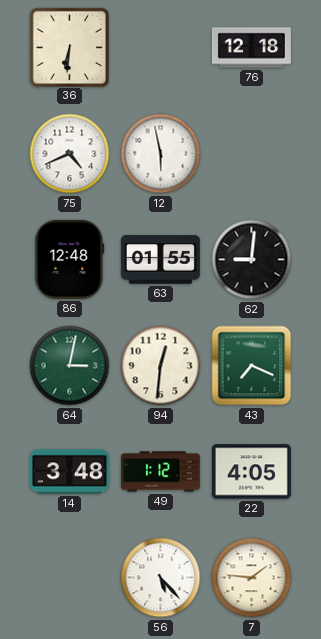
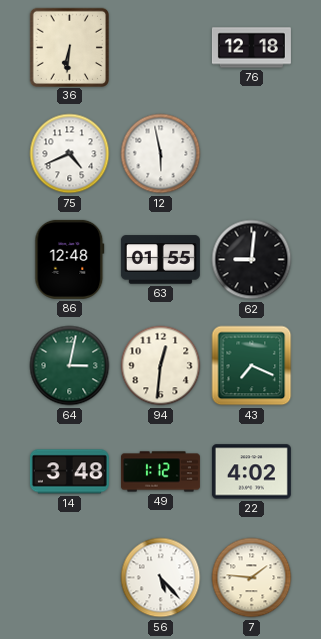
22: 4:05 -> 4:02
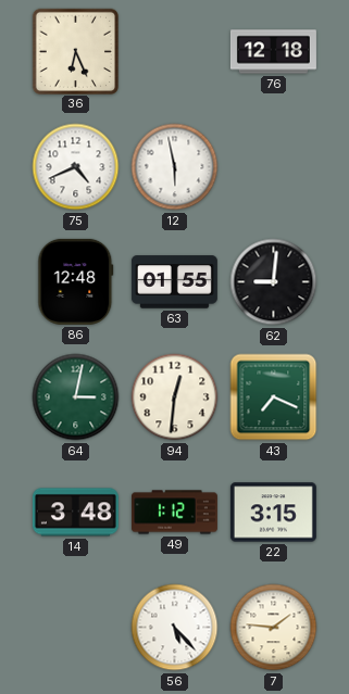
36: 6:31 -> 6:26
22: 4:02 -> 3:15
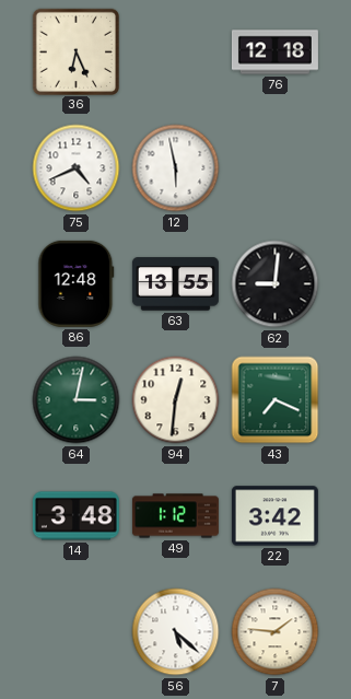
63: 01:55 -> 13:55
22: 3:15 -> 3:42
56: 5:23 -> 5:22
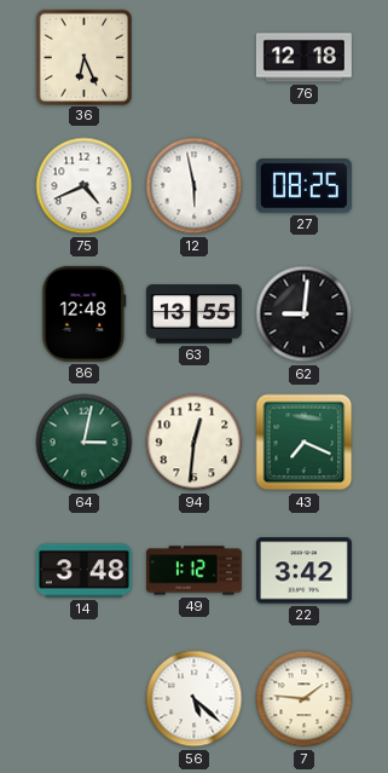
27: none -> 08:25
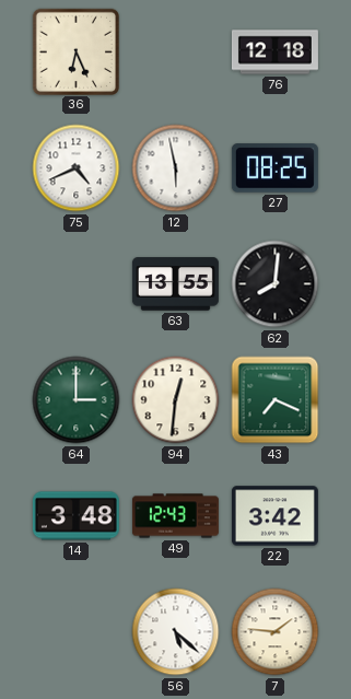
86: 12:48 -> none
62: 9:01 -> 8:01
64: 3:02 -> 3:00
49: 1:12 -> 12:43
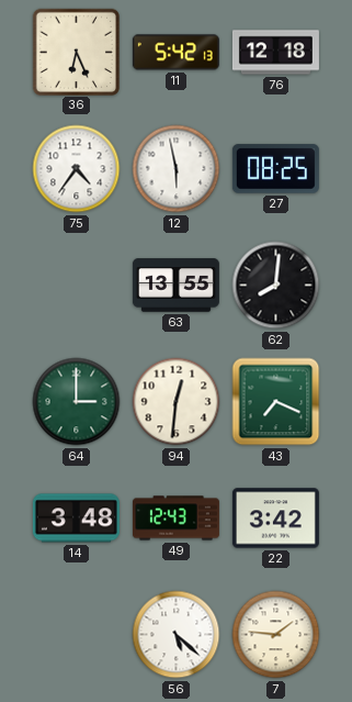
11: none -> 5:42
75: 4:41 -> 4:36
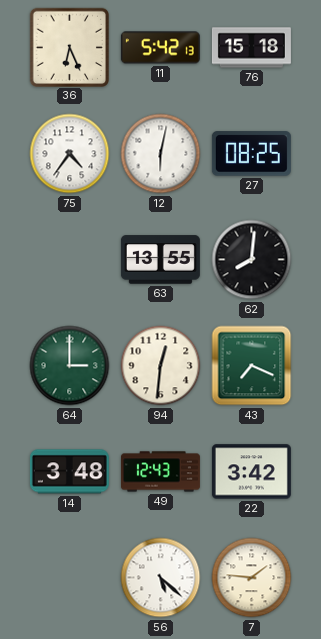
76: 12:18 -> 15:18
12: 5:58 -> 6:02
